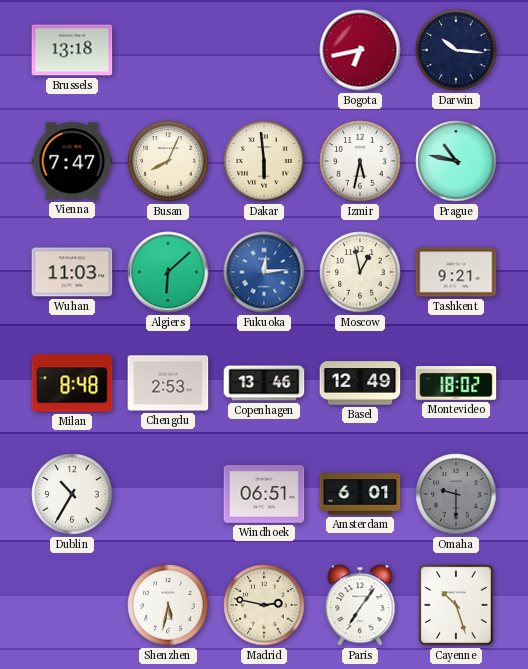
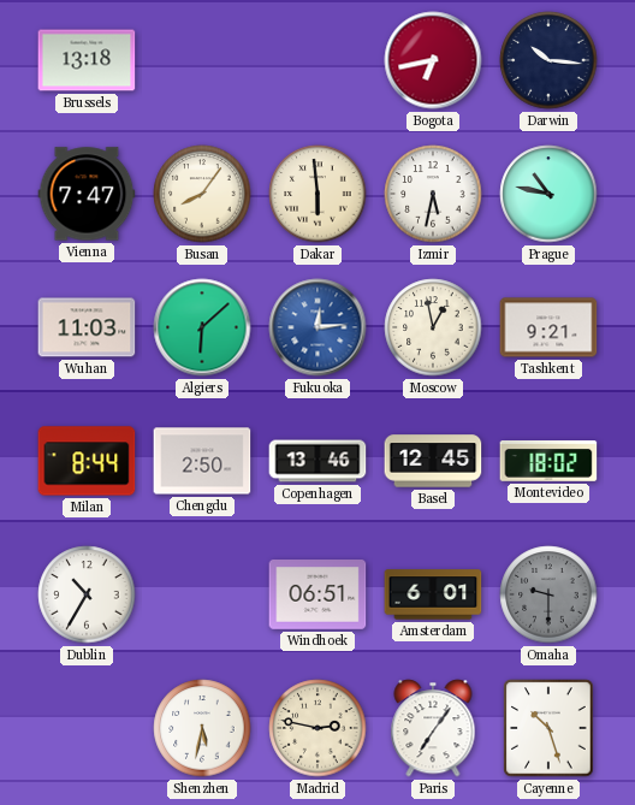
Busan: 8:04 -> 8:06
Milan: 8:48 -> 8:44
Chengdu: 2:53 -> 2:50
Basel: 12:49 -> 12:45
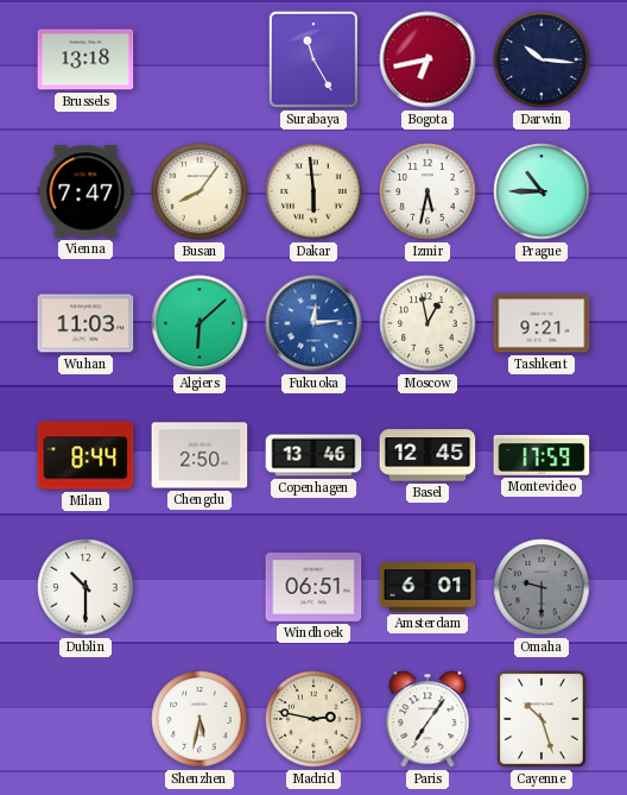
Surabaya: none -> 11:25
Prague: 10:47 -> 10:45
Montevideo: 18:02 -> 17:59
Dublin: 10:35 -> 10:30
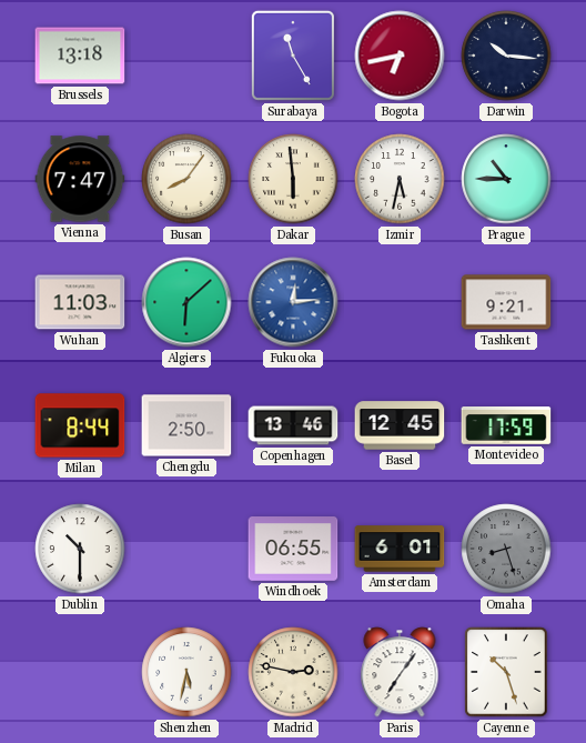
Moscow: 12:58 -> none
Windhoek: 06:51 -> 06:55
Omaha: 9:30 -> 8:27
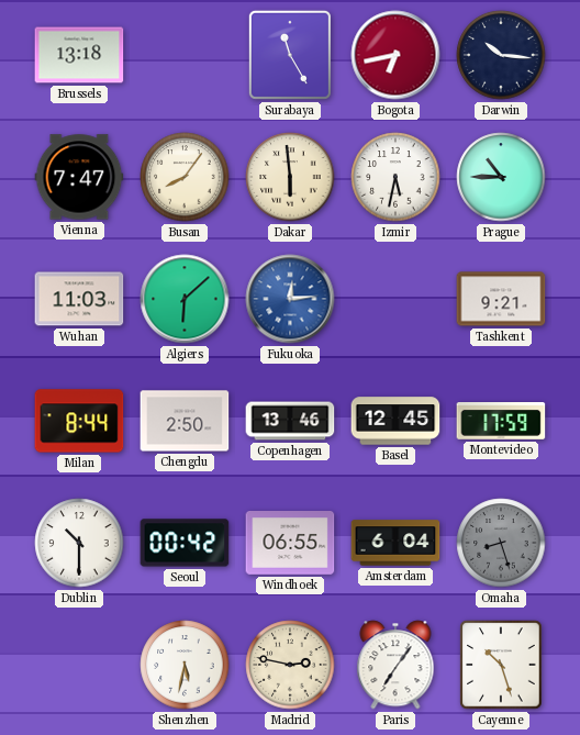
Seoul: none -> 00:42
Amsterdam: 6:01 -> 6:04
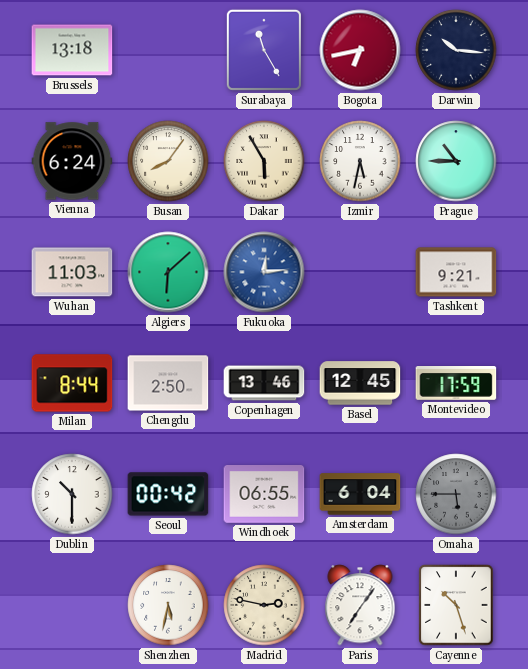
Vienna: 7:47 -> 6:24
Dakar: 5:59 -> 5:55
Omaha: 8:27 -> 5:45
